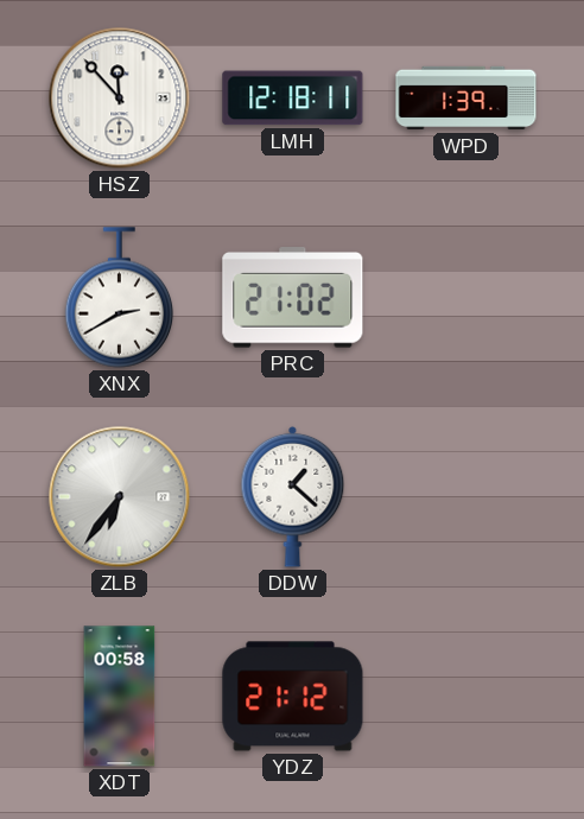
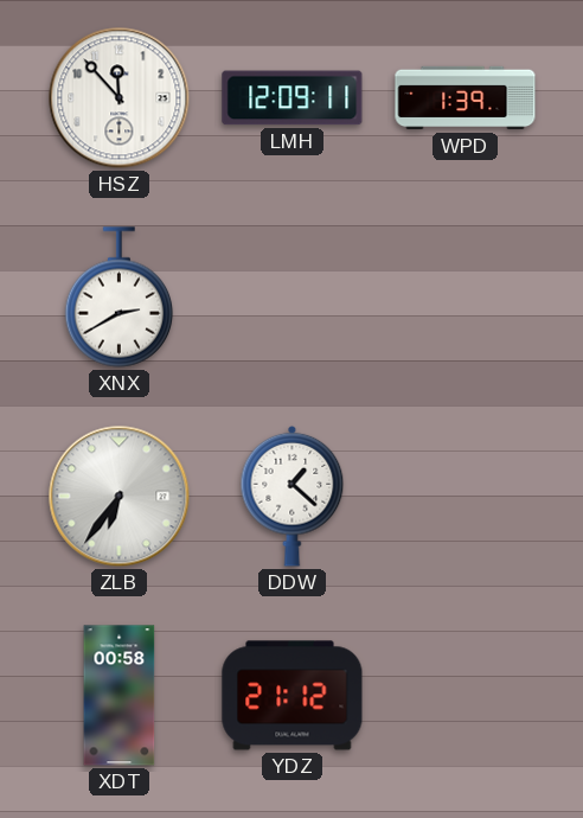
LMH: 12:18 -> 12:09
PRC: 21:02 -> none
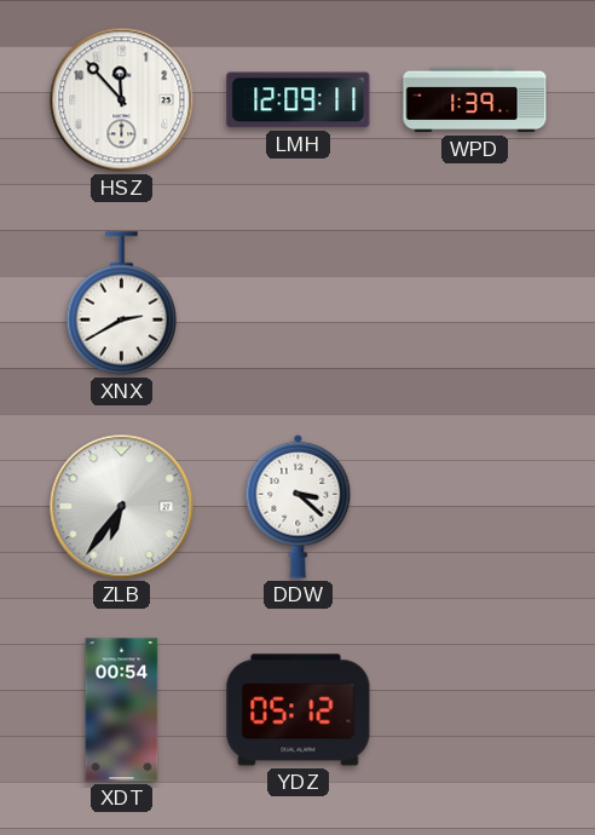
DDW: 1:22 -> 3:22
XDT: 00:58 -> 00:54
YDZ: 21:12 -> 05:12
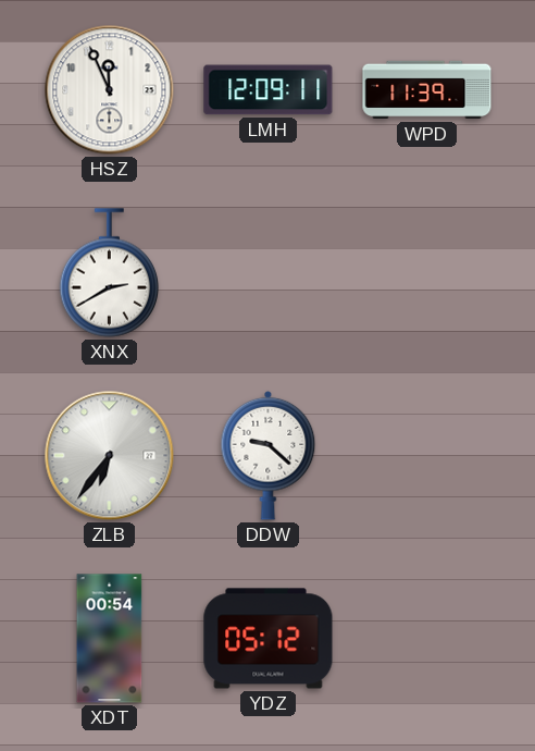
HSZ: 11:53 -> 11:56
WPD: 1:39 -> 11:39
DDW: 3:22 -> 9:22
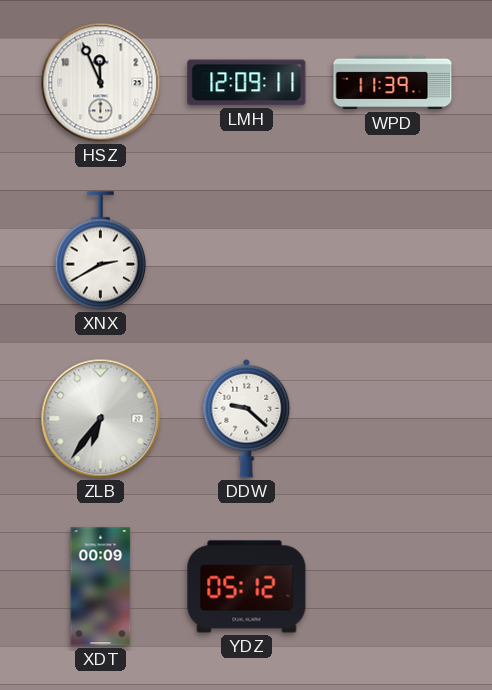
XDT: 00:54 -> 00:09
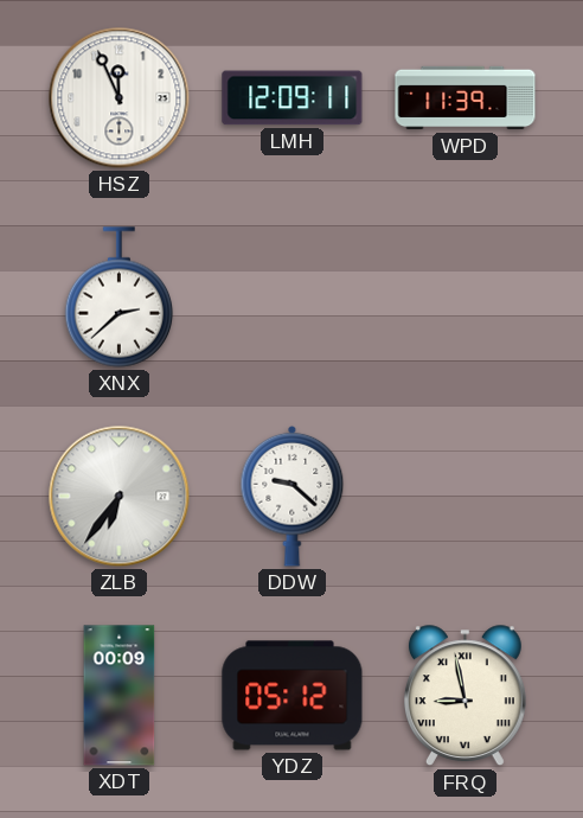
XNX: 2:40 -> 2:38
FRQ: none -> 8:58
